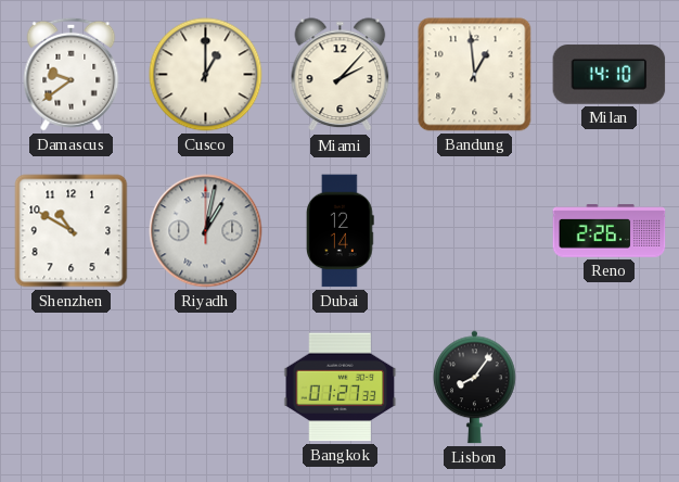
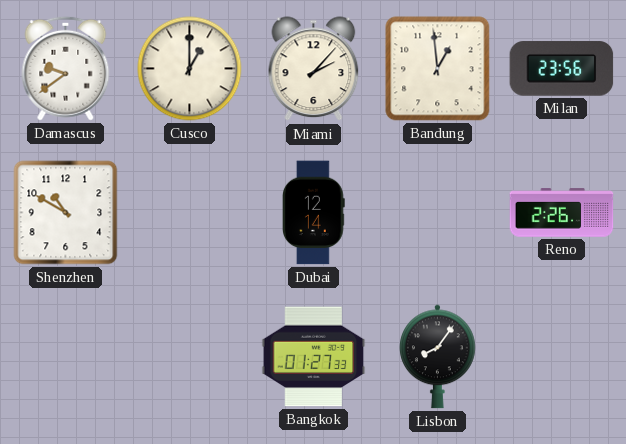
Milan: 14:10 -> 23:56
Riyadh: 1:02 -> none
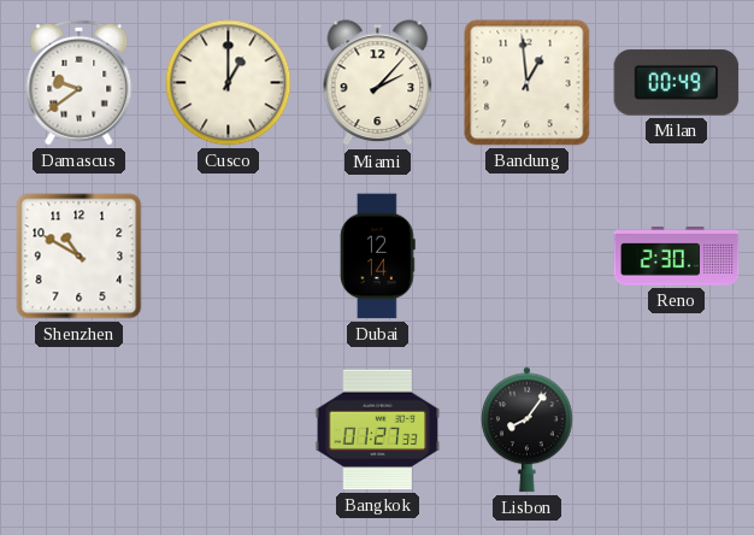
Milan: 23:56 -> 00:49
Reno: 2:26 -> 2:30
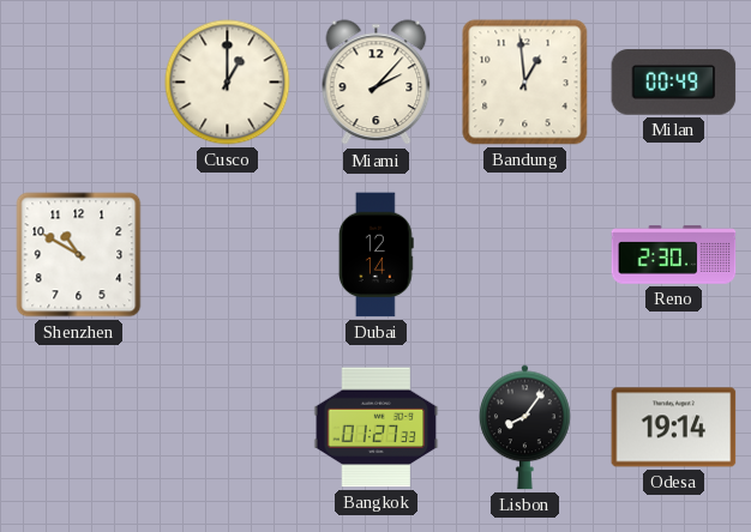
Damascus: 9:39 -> none
Odesa: none -> 19:14
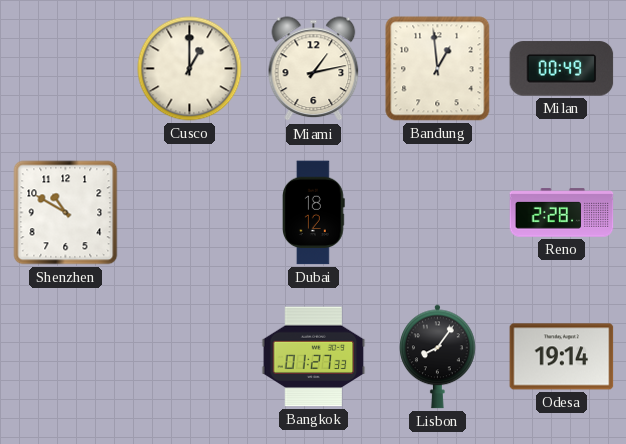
Miami: 2:07 -> 1:13
Dubai: 12:14 -> 18:12
Reno: 2:30 -> 2:28
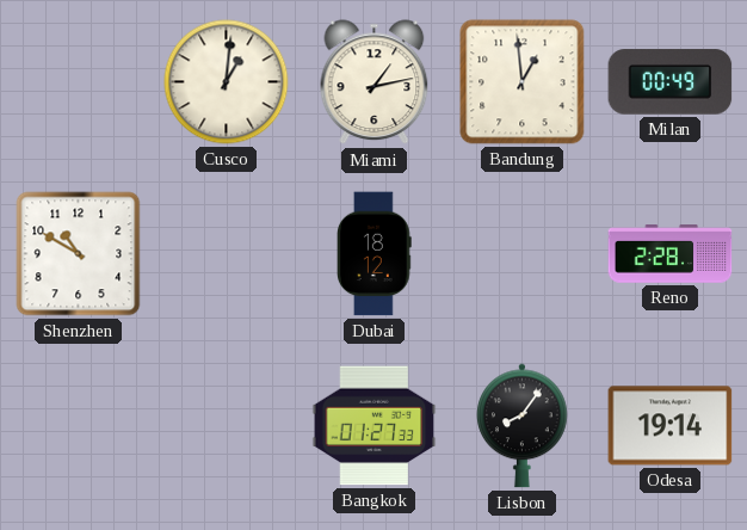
Cusco: 1:00 -> 1:01
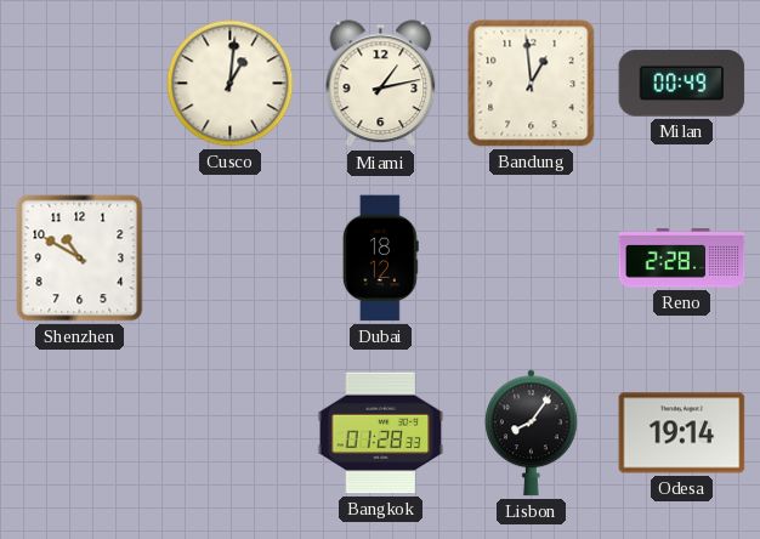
Bangkok: 01:27 -> 01:28
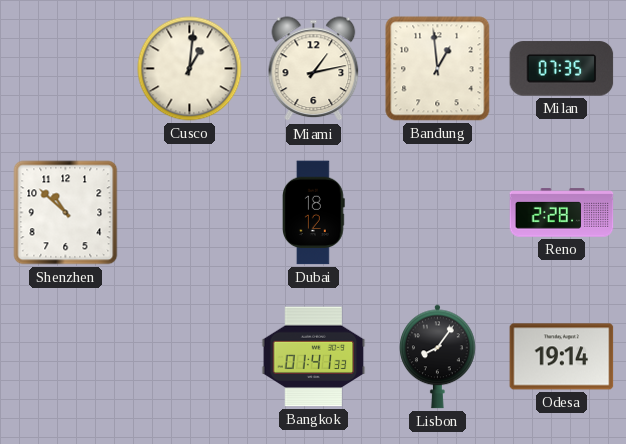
Milan: 00:49 -> 07:35
Shenzhen: 10:50 -> 10:52
Bangkok: 01:28 -> 01:41
